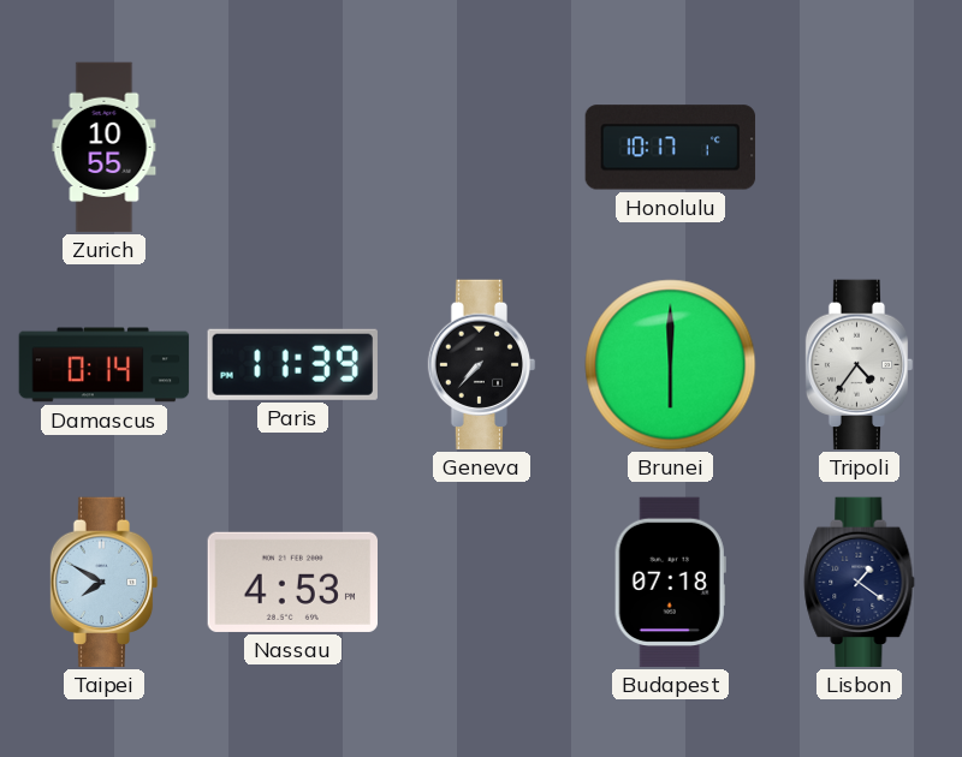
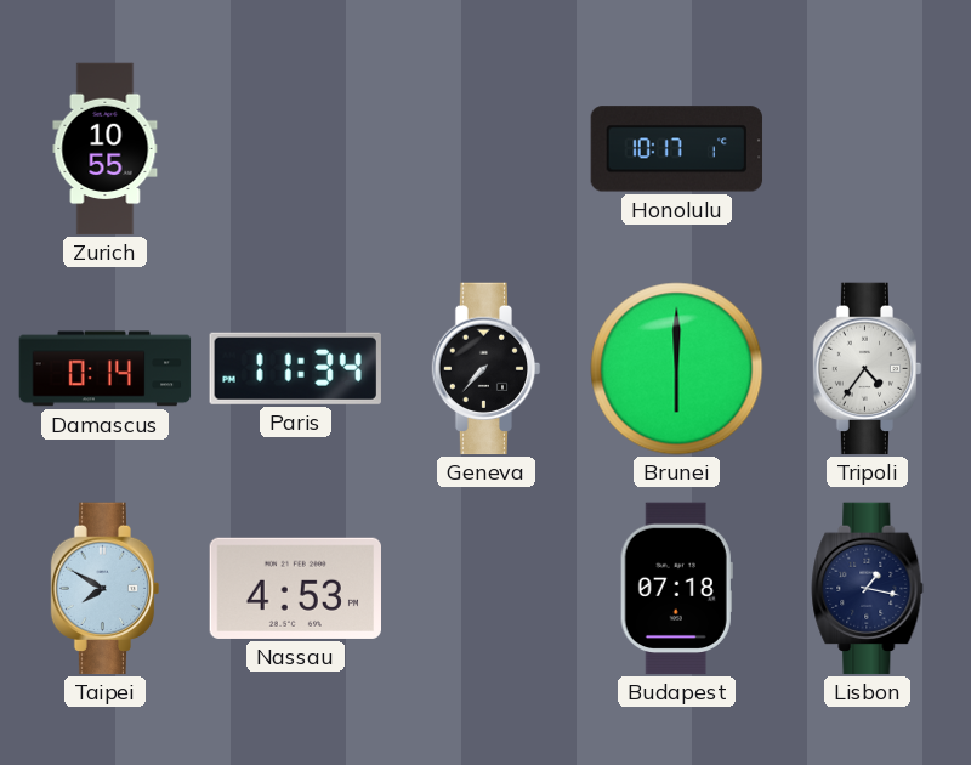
Paris: 11:39 -> 11:34
Lisbon: 1:21 -> 1:17
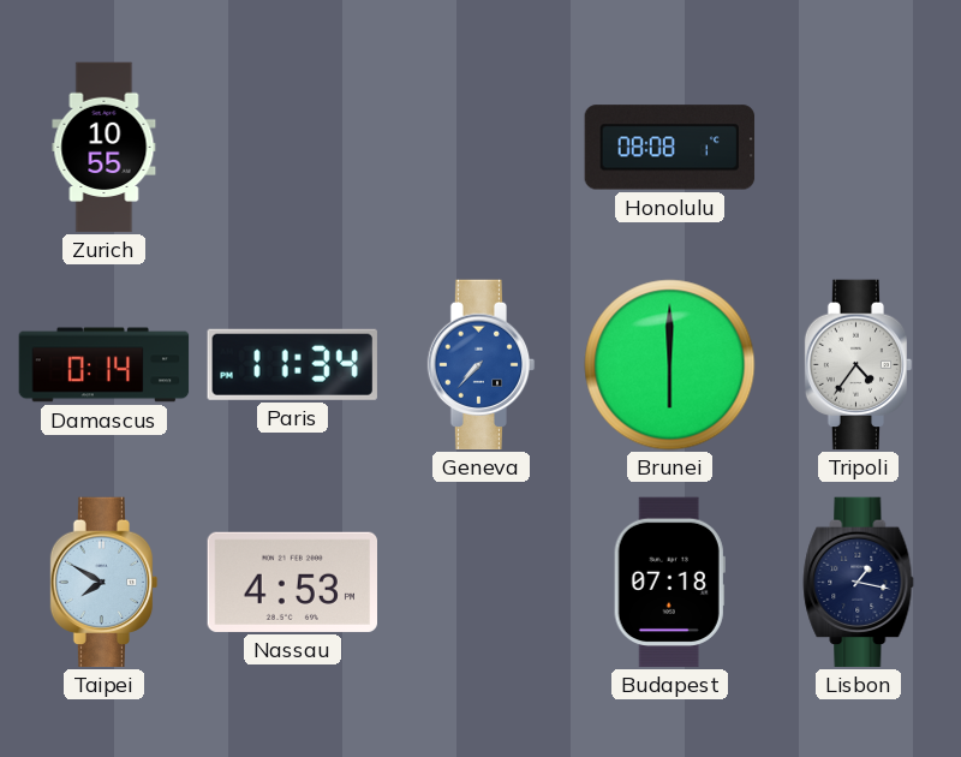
Honolulu: 10:17 -> 08:08
Geneva dial: black -> blue
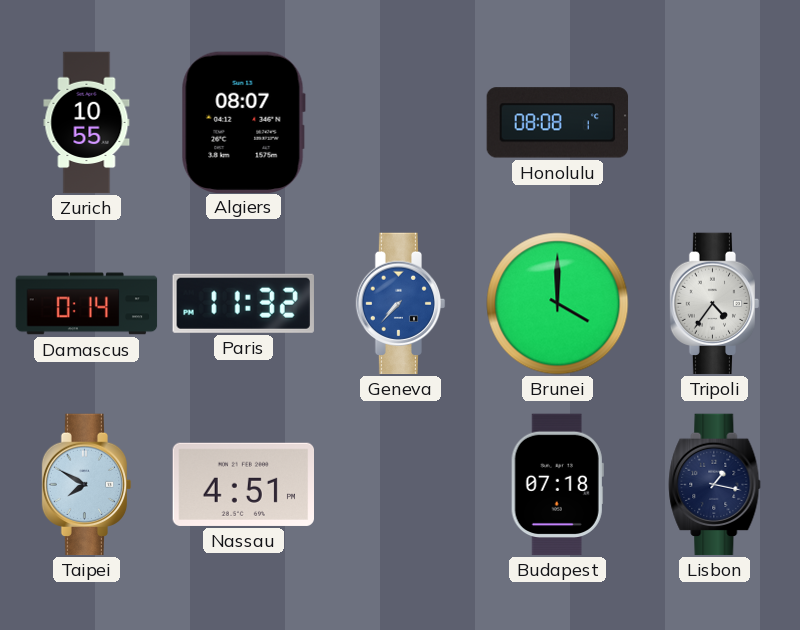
Algiers: none -> 08:07
Paris: 11:34 -> 11:32
Brunei: 6:00 -> 4:00
Nassau: 4:53 -> 4:51
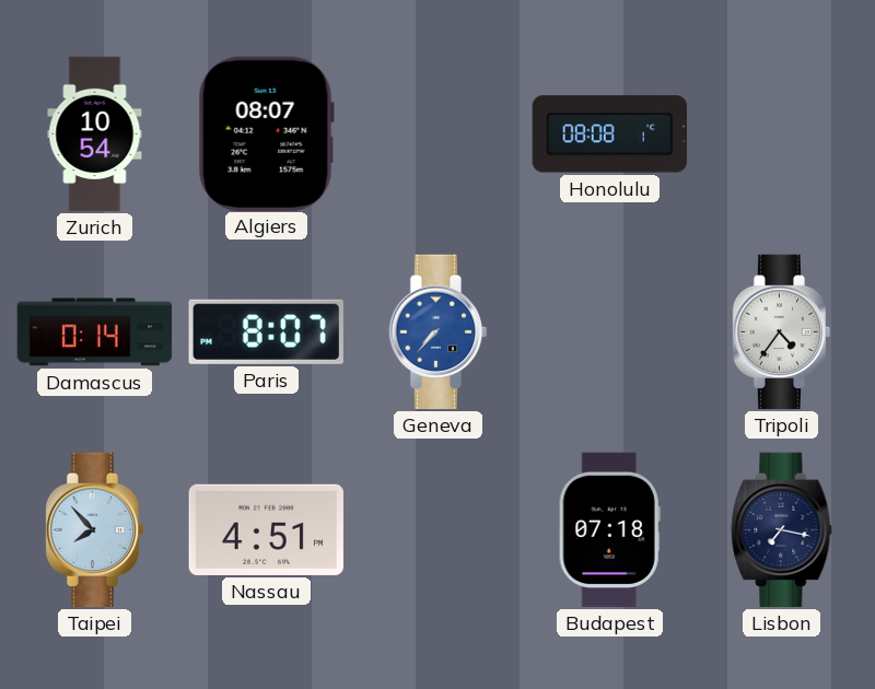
Zurich: 10:55 -> 10:54
Paris: 11:32 -> 8:07
Brunei: 4:00 -> none
Taipei: 7:50 -> 7:53
Lisbon: 1:17 -> 7:17
